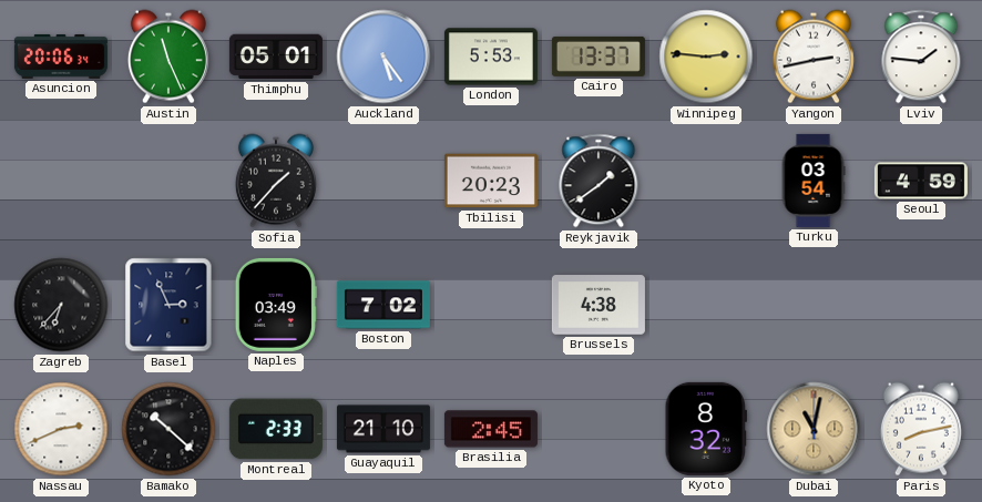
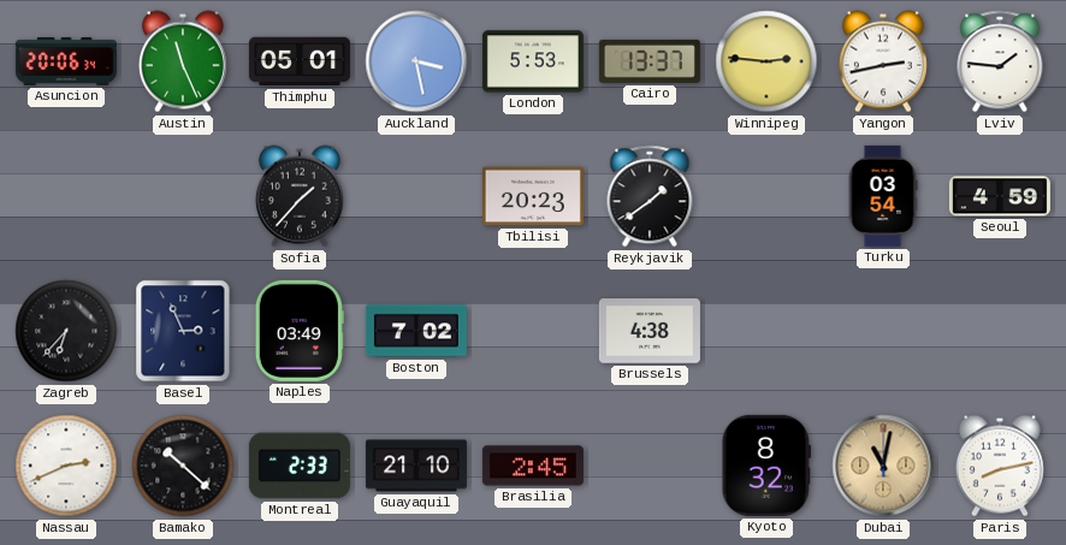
Auckland: 5:24 -> 3:28
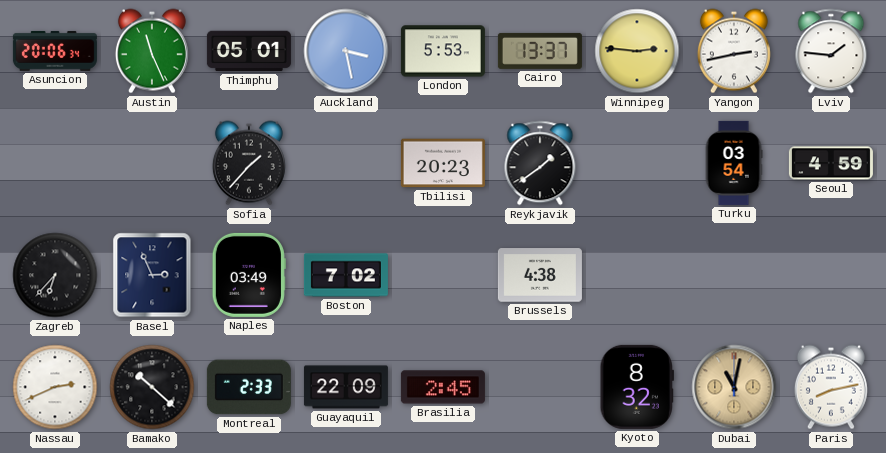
Guayaquil: 21:10 -> 22:09
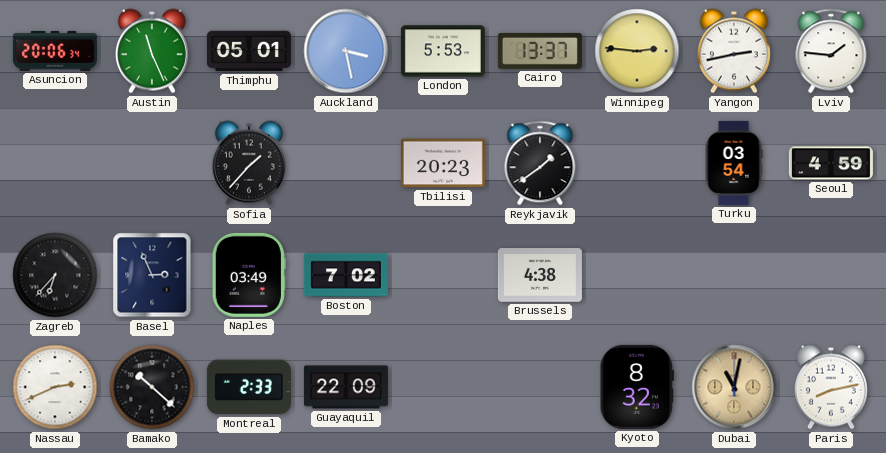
Brasilia: 2:45 -> none
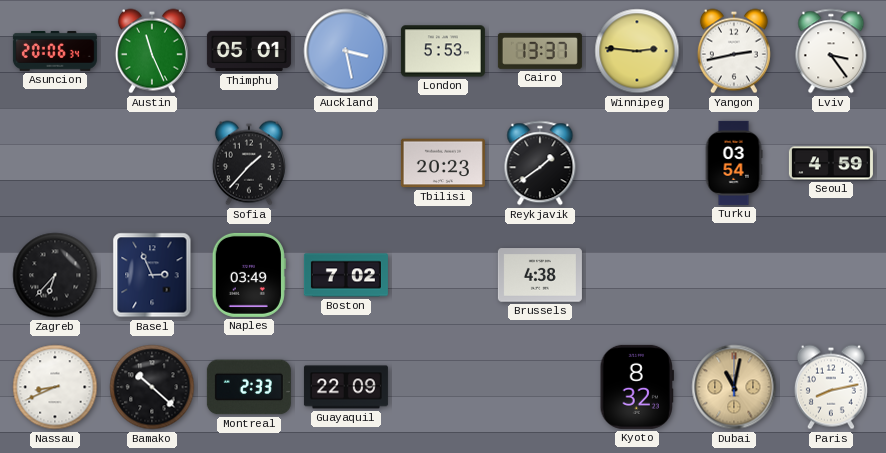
Lviv: 1:46 -> 3:24
Nassau: 2:41 -> 8:41
